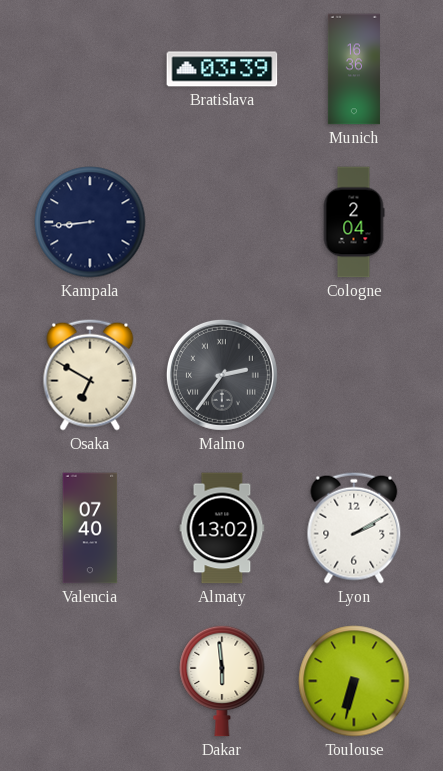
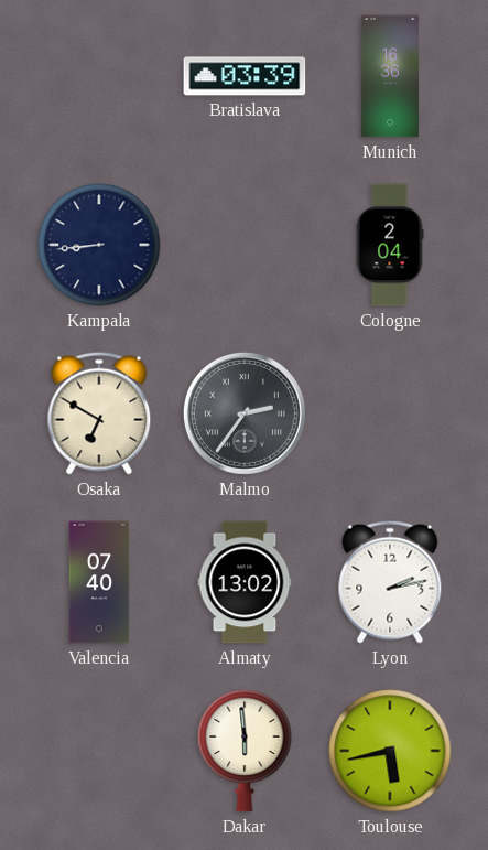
Lyon: 2:10 -> 2:13
Toulouse: 6:32 -> 5:43
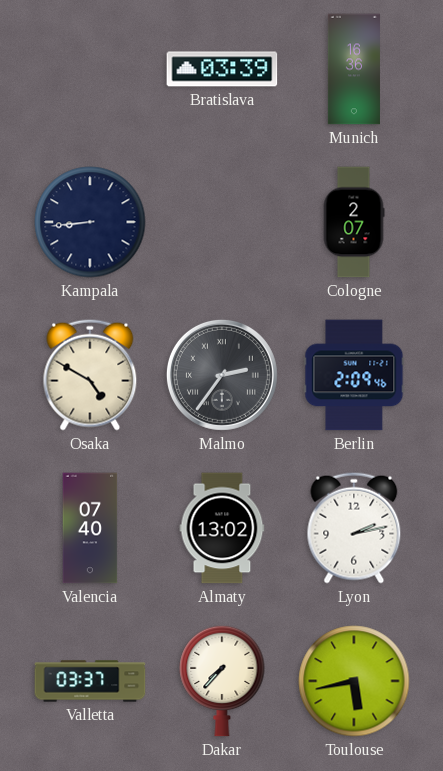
Cologne: 2:04 -> 2:07
Osaka: 6:50 -> 4:50
Berlin: none -> 2:09
Valletta: none -> 03:37
Dakar: 5:59 -> 7:37
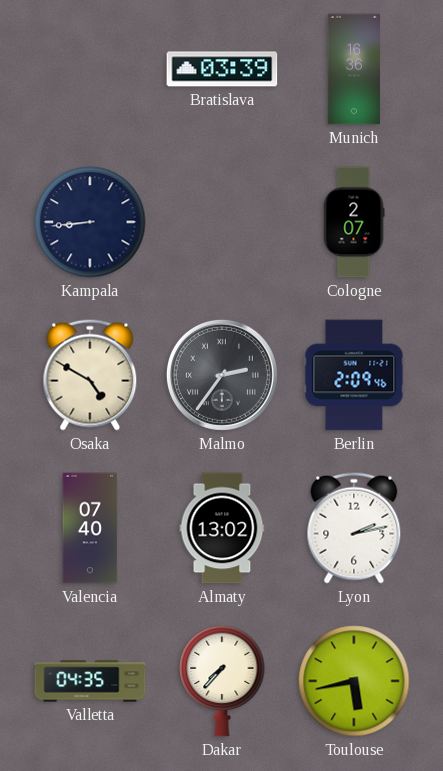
Valletta: 03:37 -> 04:35
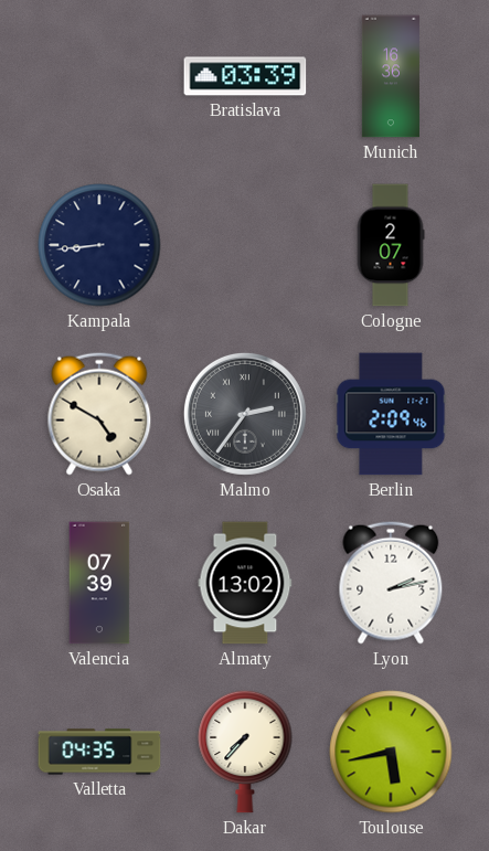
Valencia: 07:40 -> 07:39
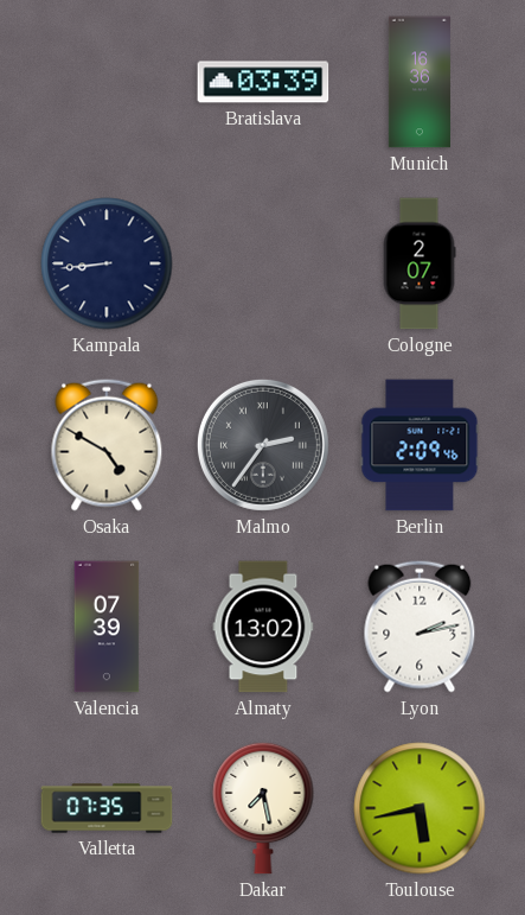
Valletta: 04:35 -> 07:35
Dakar: 7:37 -> 7:28
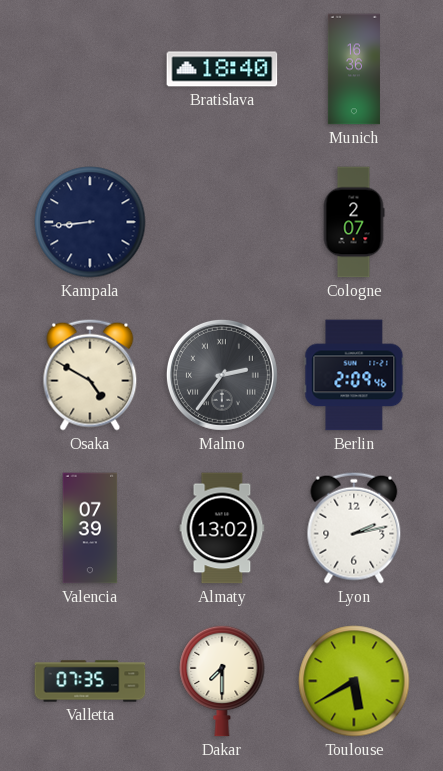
Bratislava: 03:39 -> 18:40
Dakar: 7:28 -> 7:30
Toulouse: 5:43 -> 5:40
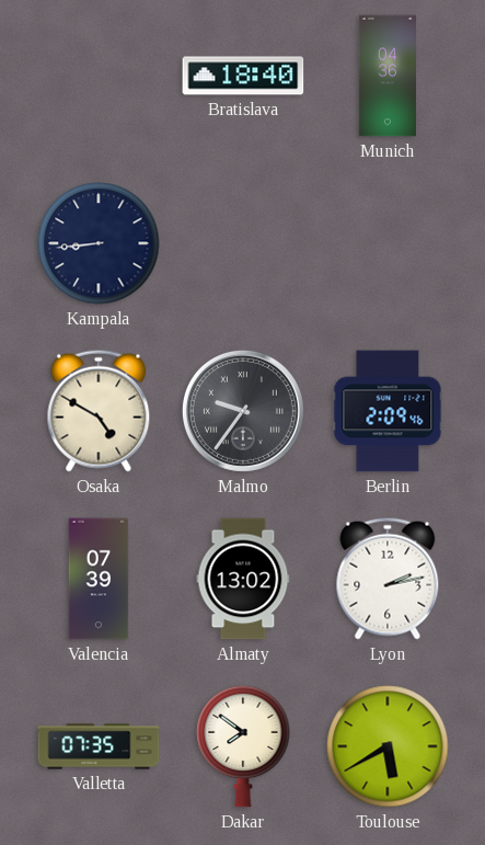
Munich: 16:36 -> 04:36
Cologne: 2:07 -> none
Malmo: 2:36 -> 9:36
Dakar: 7:30 -> 7:51
